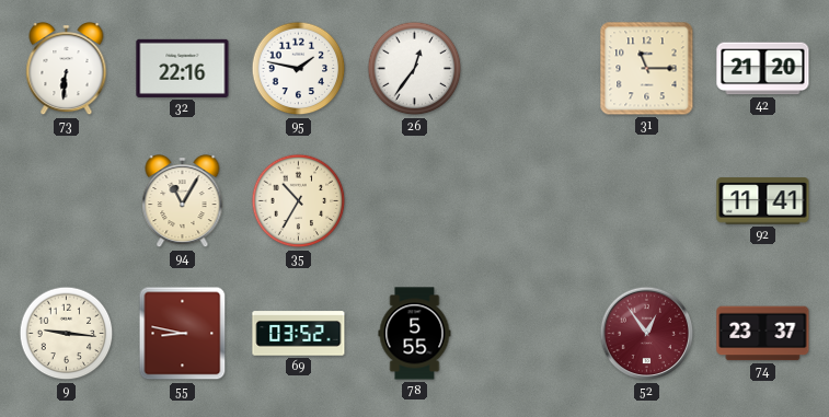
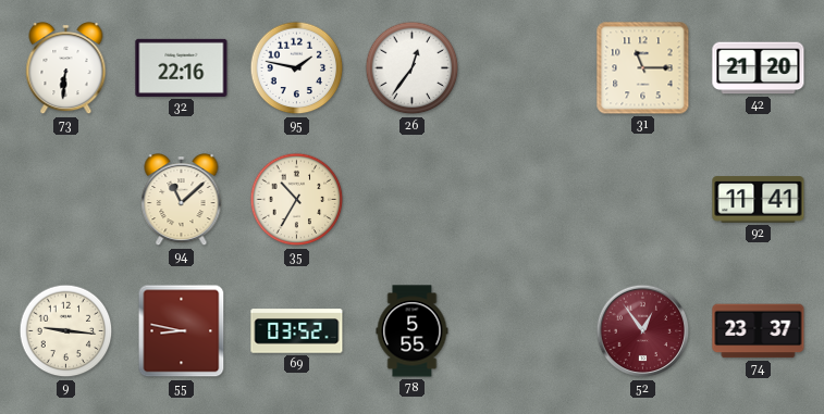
94: 11:05 -> 11:08
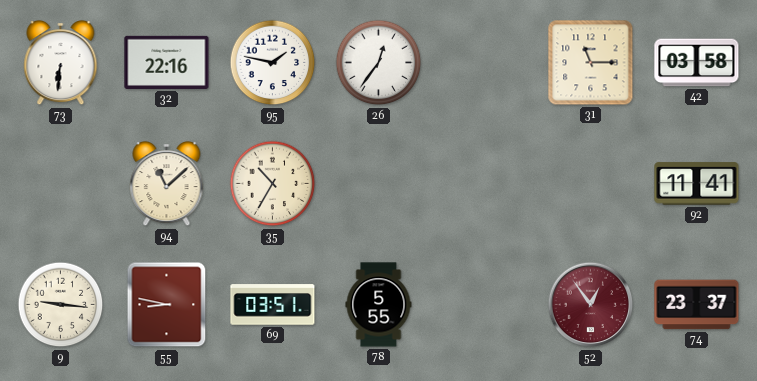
42: 21:20 -> 03:58
69: 03:52 -> 03:51
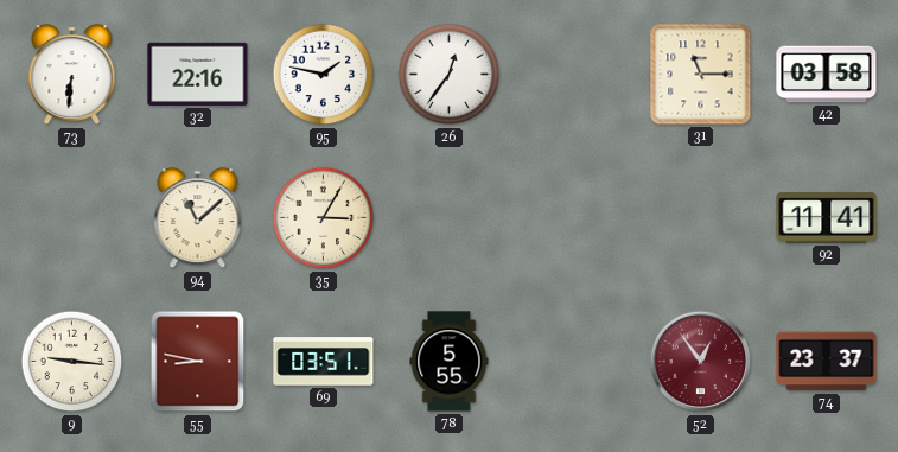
35: 10:35 -> 3:05
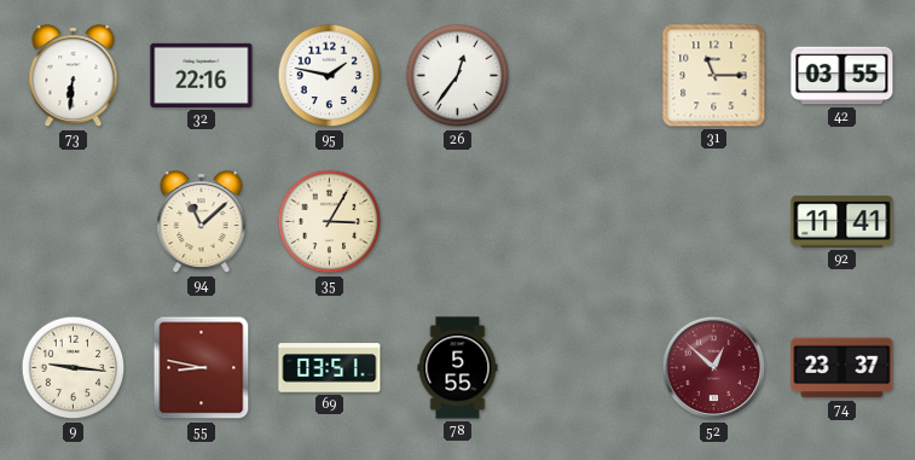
42: 03:58 -> 03:55
52: 12:54 -> 12:52
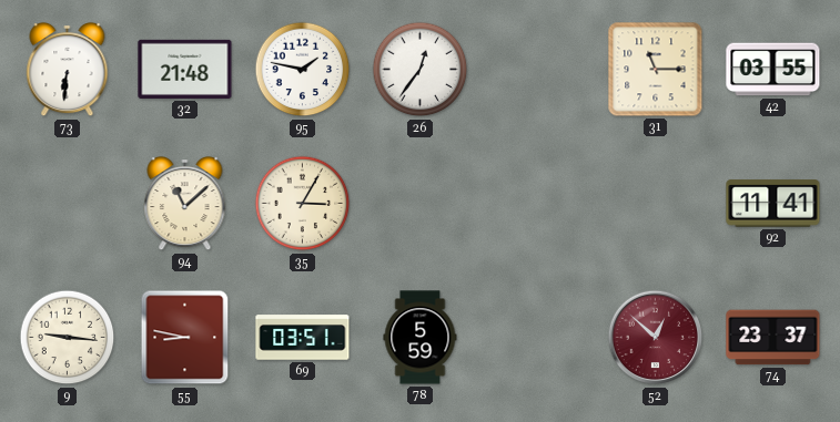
32: 22:16 -> 21:48
78: 5:55 -> 5:59
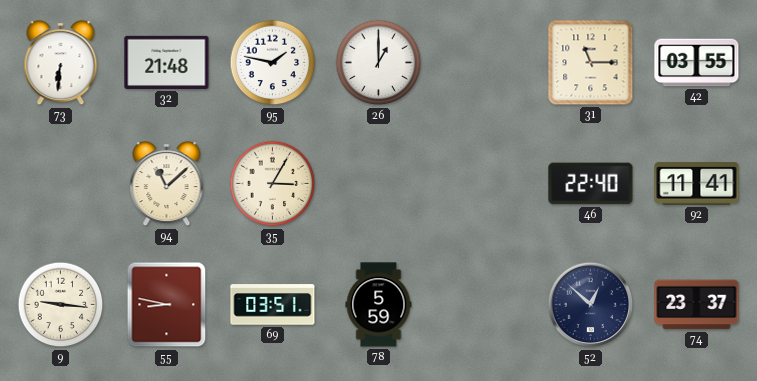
26: 12:36 -> 1:00
46: none -> 22:40
52 dial: burgundy -> navy
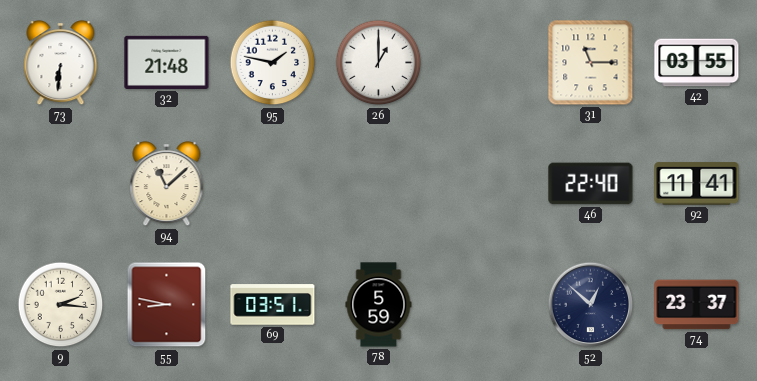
35: 3:05 -> none
9: 9:16 -> 2:16
